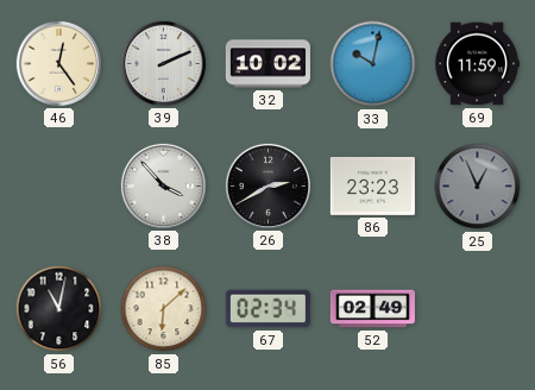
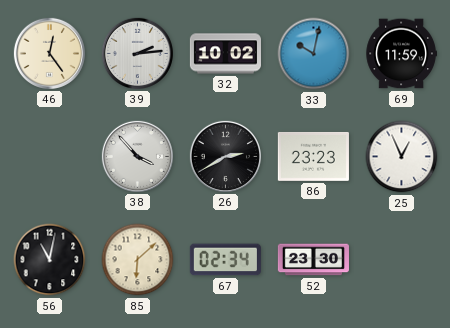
39: 2:11 -> 2:14
25 dial: grey -> white
52: 02:49 -> 23:30
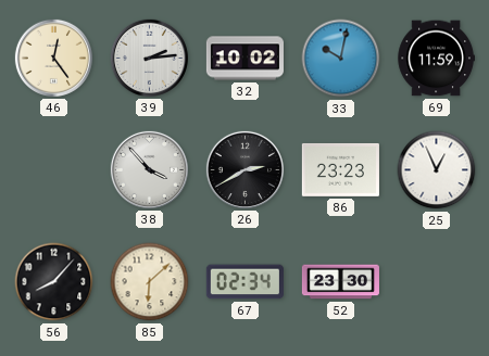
56: 11:02 -> 8:07
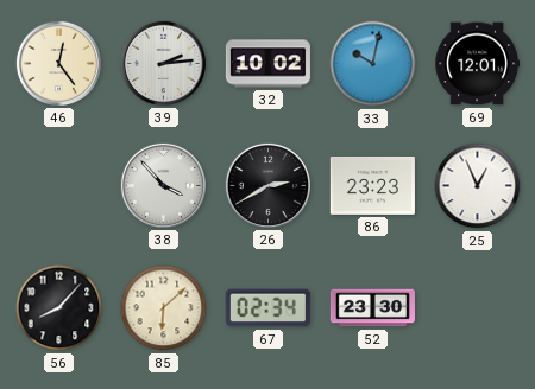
69: 11:59 -> 12:01
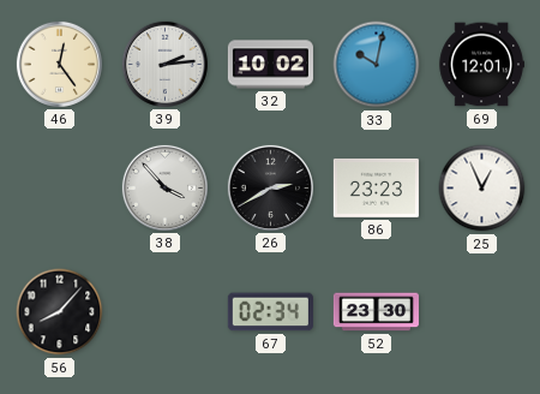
85: 6:08 -> none
